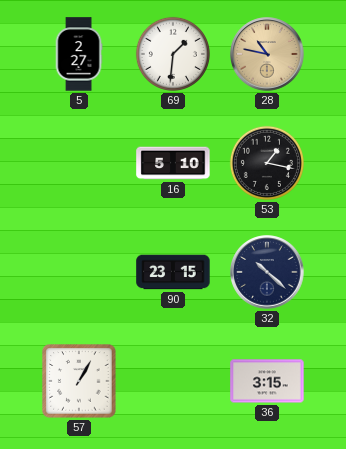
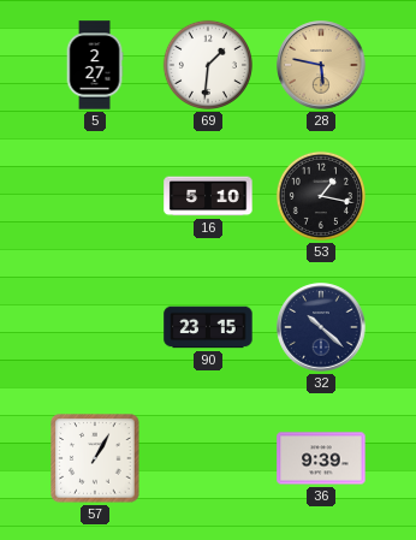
28: 10:47 -> 5:47
36: 3:15 -> 9:39
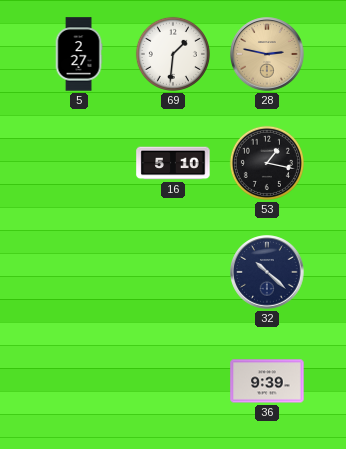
28: 5:47 -> 2:47
90: 23:15 -> none
57: 1:05 -> none
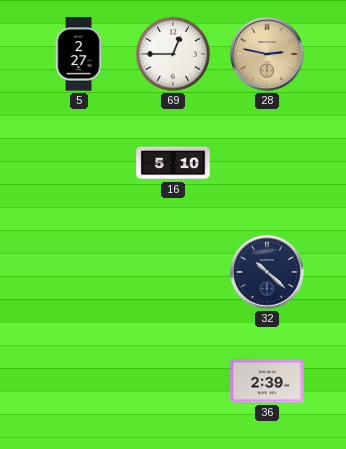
69: 1:31 -> 12:45
53: 1:17 -> none
36: 9:39 -> 2:39
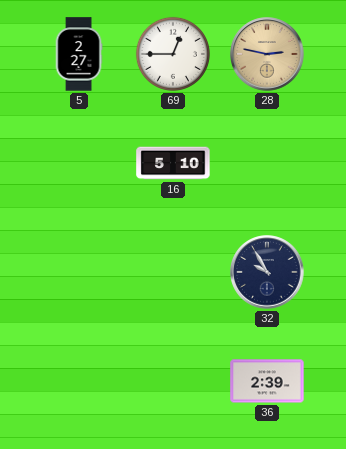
32: 10:22 -> 9:55
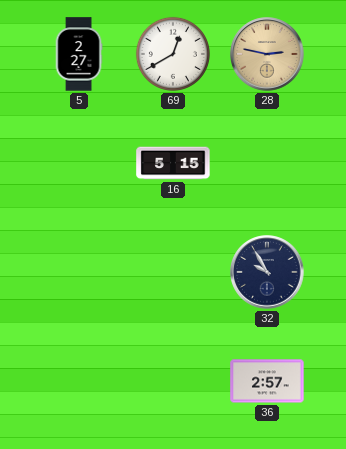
69: 12:45 -> 12:40
16: 5:10 -> 5:15
36: 2:39 -> 2:57
